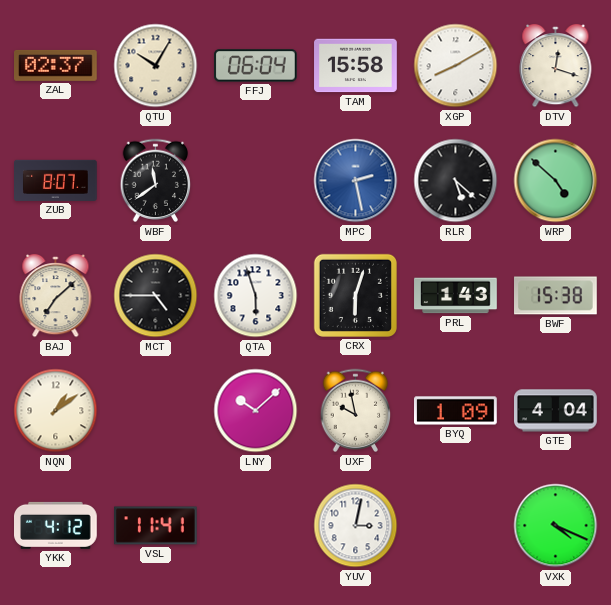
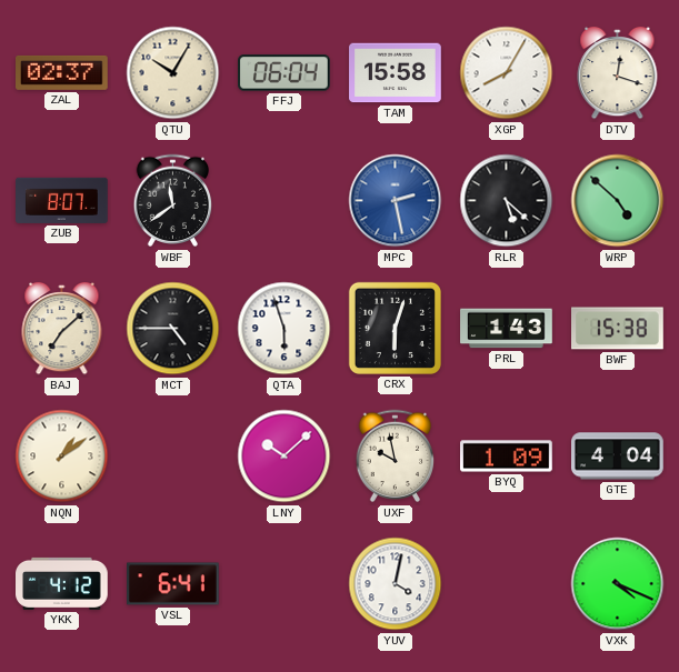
XGP: 8:10 -> 8:05
VSL: 11:41 -> 6:41
YUV: 3:02 -> 4:02
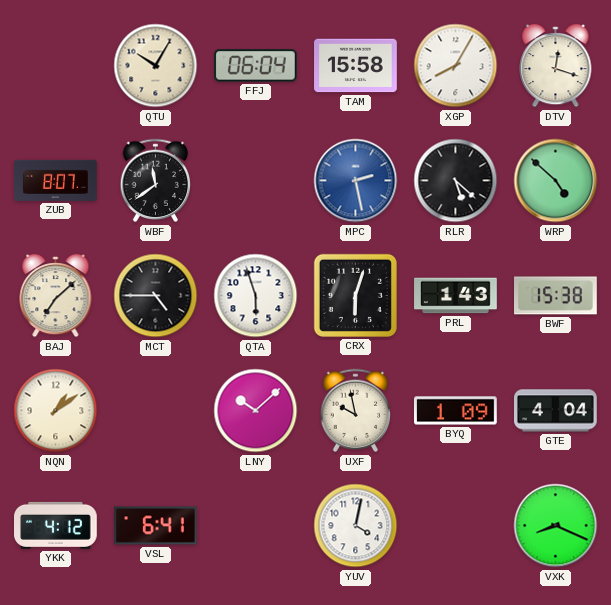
ZAL: 02:37 -> none
VXK: 4:19 -> 8:19
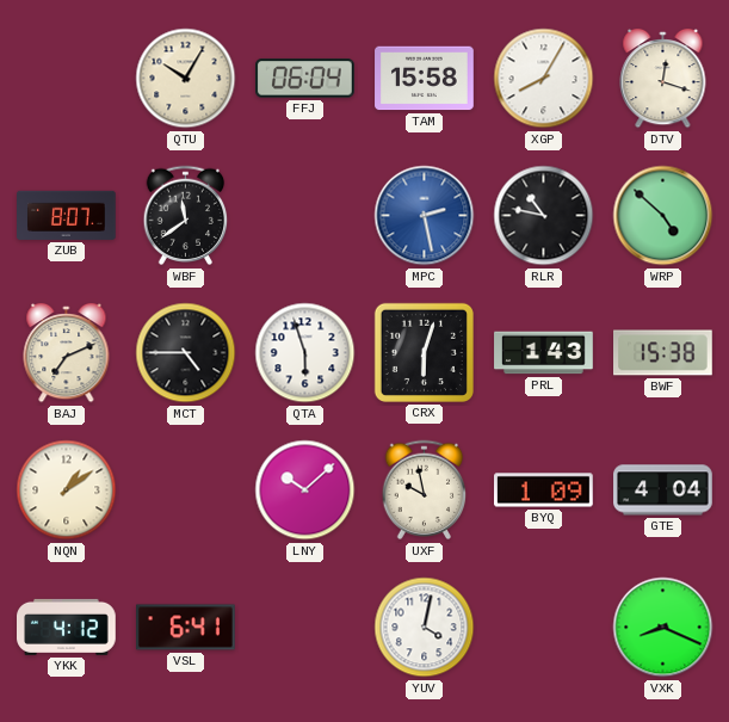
RLR: 5:22 -> 10:47
BAJ: 7:08 -> 7:11
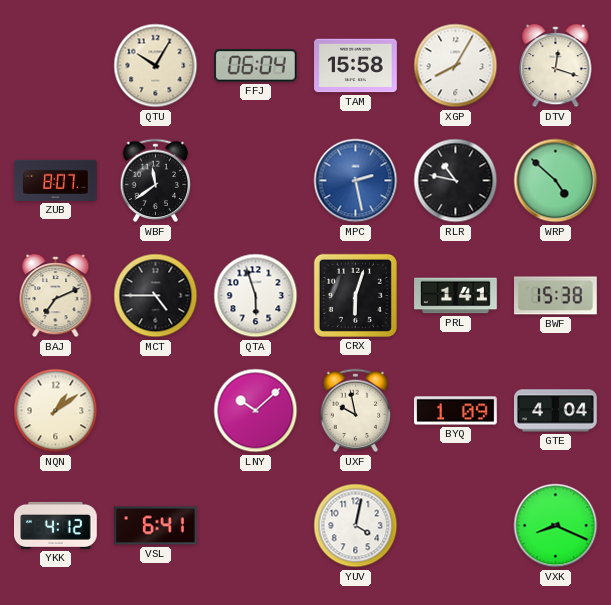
PRL: 1:43 -> 1:41
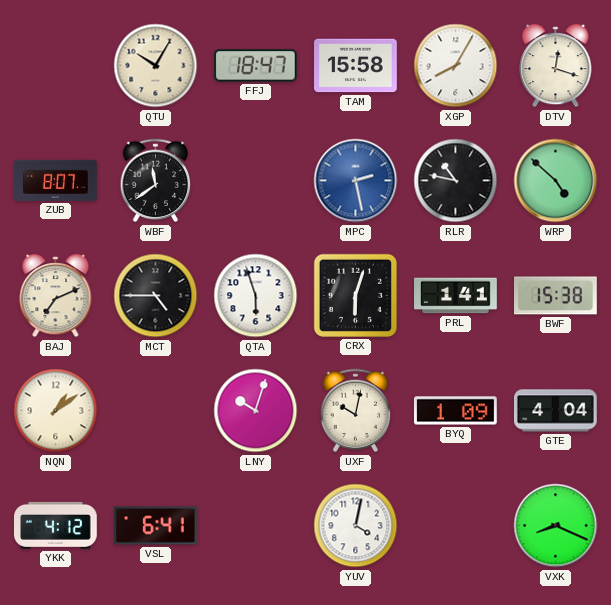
FFJ: 06:04 -> 18:47
LNY: 10:08 -> 10:03
UXF: 9:58 -> 10:02
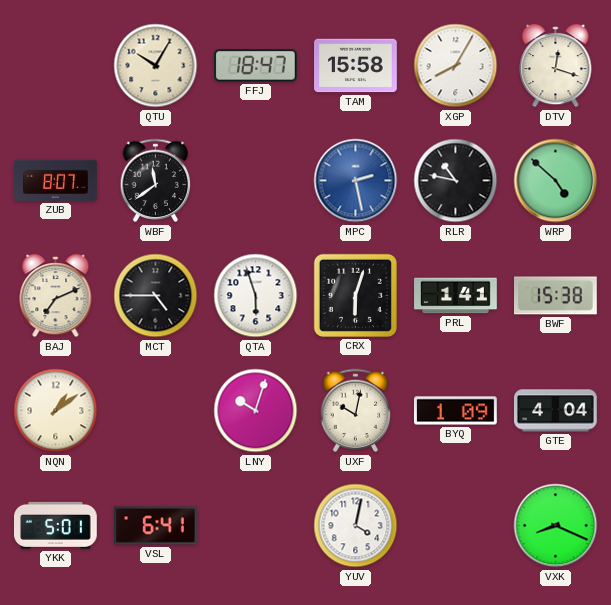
YKK: 4:12 -> 5:01
